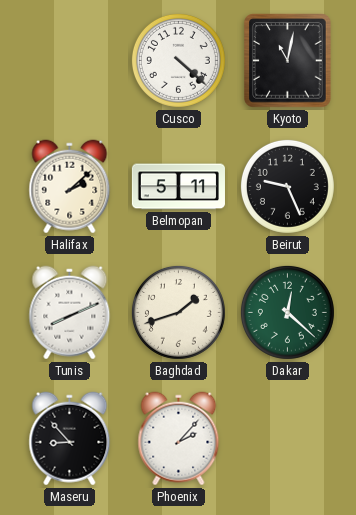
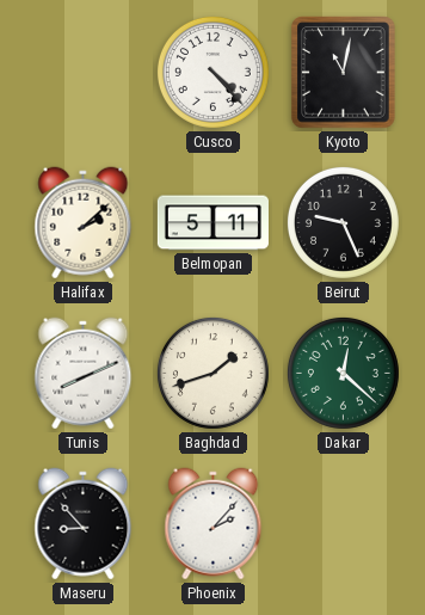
Cusco: 4:22 -> 4:23
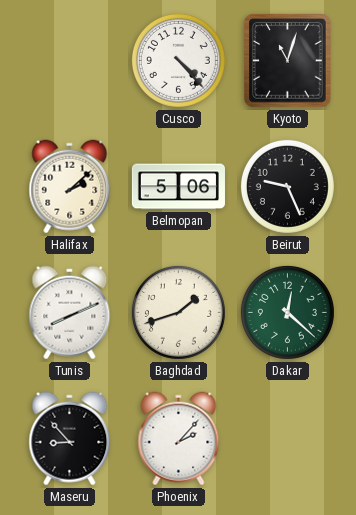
Kyoto: 11:02 -> 11:03
Belmopan: 5:11 -> 5:06
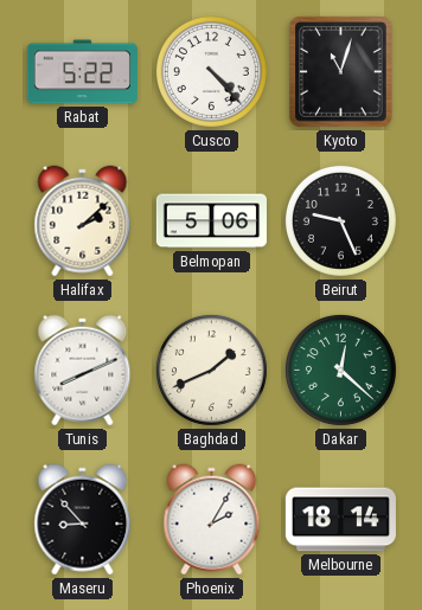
Rabat: none -> 5:22
Baghdad: 1:42 -> 1:41
Phoenix: 2:07 -> 2:05
Melbourne: none -> 18:14
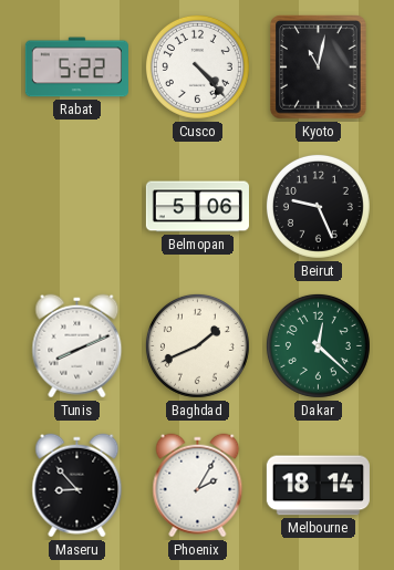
Kyoto: 11:03 -> 11:02
Halifax: 2:08 -> none
